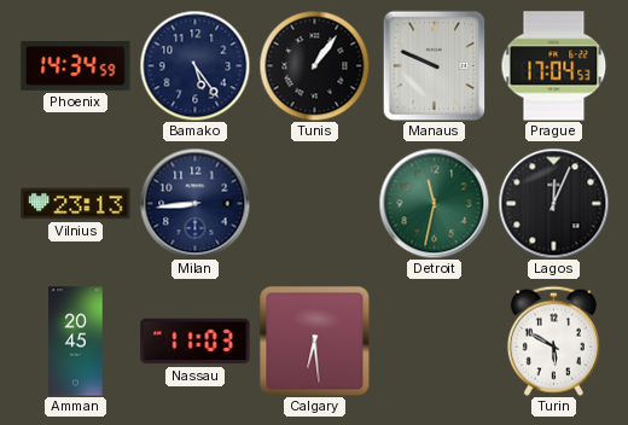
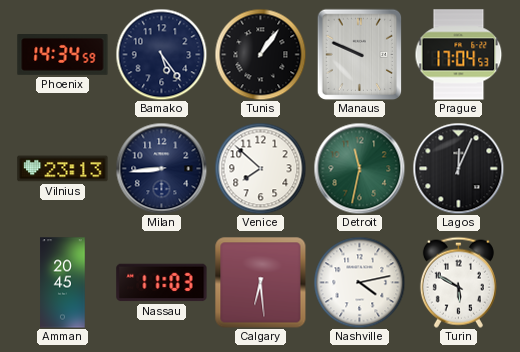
Venice: none -> 7:52
Nashville: none -> 4:13
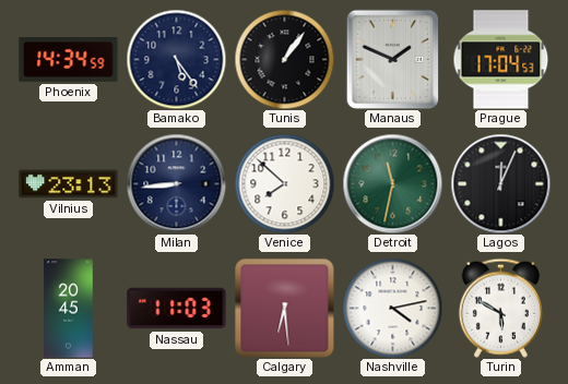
Manaus: 9:49 -> 1:49
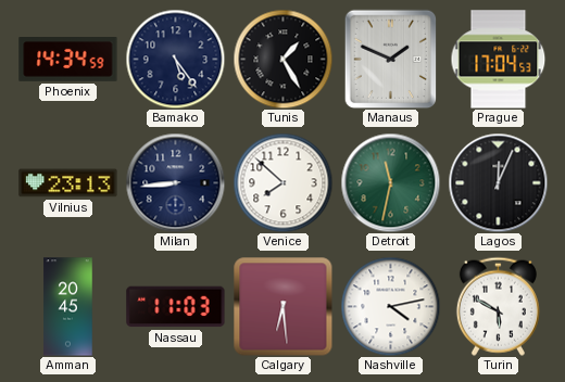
Tunis: 1:06 -> 1:25
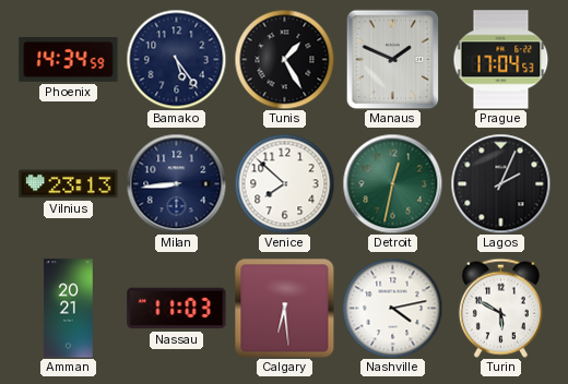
Detroit: 11:32 -> 12:32
Lagos: 12:04 -> 2:04
Amman: 20:45 -> 20:21
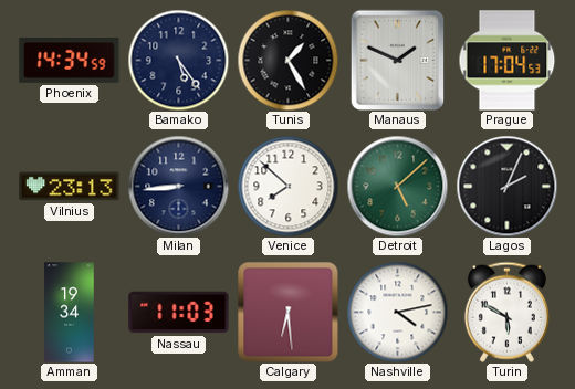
Detroit: 12:32 -> 5:08
Amman: 20:21 -> 19:34
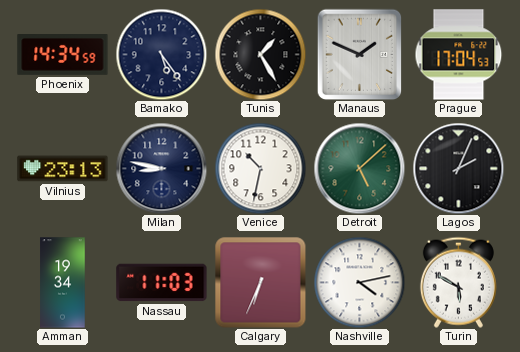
Milan: 8:44 -> 8:47
Venice: 7:52 -> 10:32
Calgary: 6:29 -> 6:34
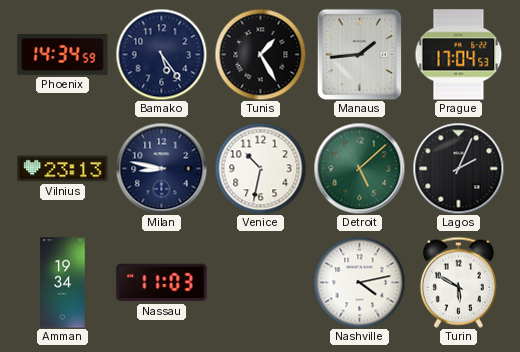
Manaus: 1:49 -> 1:44
Calgary: 6:34 -> none
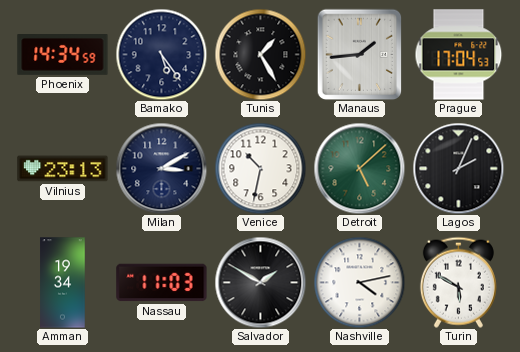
Milan: 8:47 -> 3:10
Salvador: none -> 1:50
